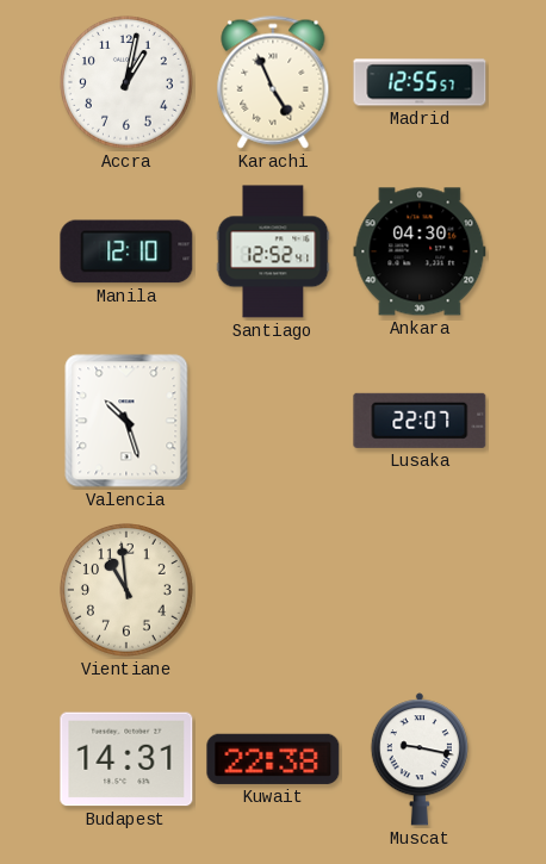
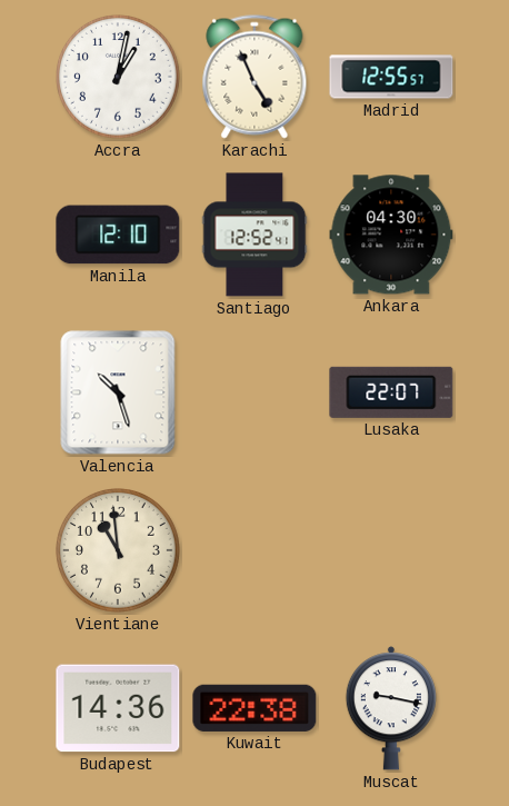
Budapest: 14:31 -> 14:36
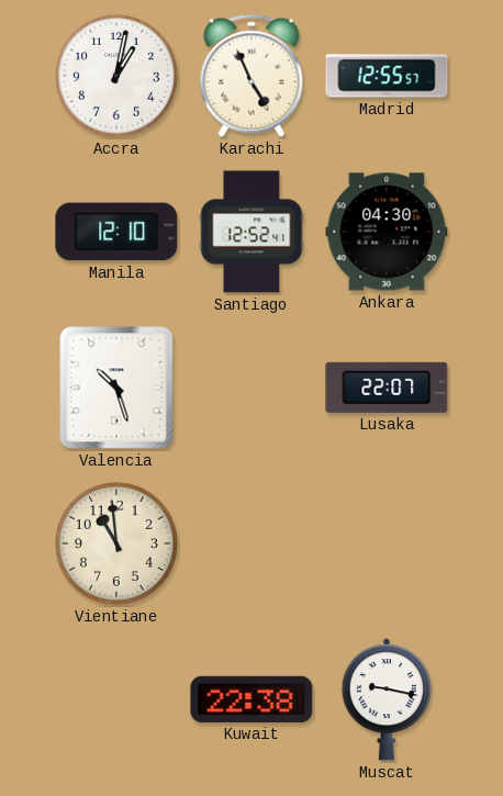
Budapest: 14:36 -> none
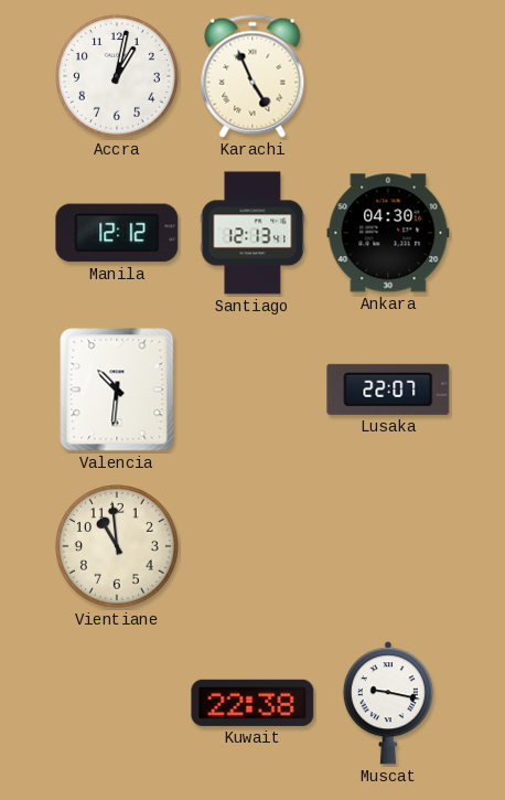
Madrid: 12:55 -> none
Manila: 12:10 -> 12:12
Santiago: 12:52 -> 12:13
Valencia: 10:27 -> 10:31
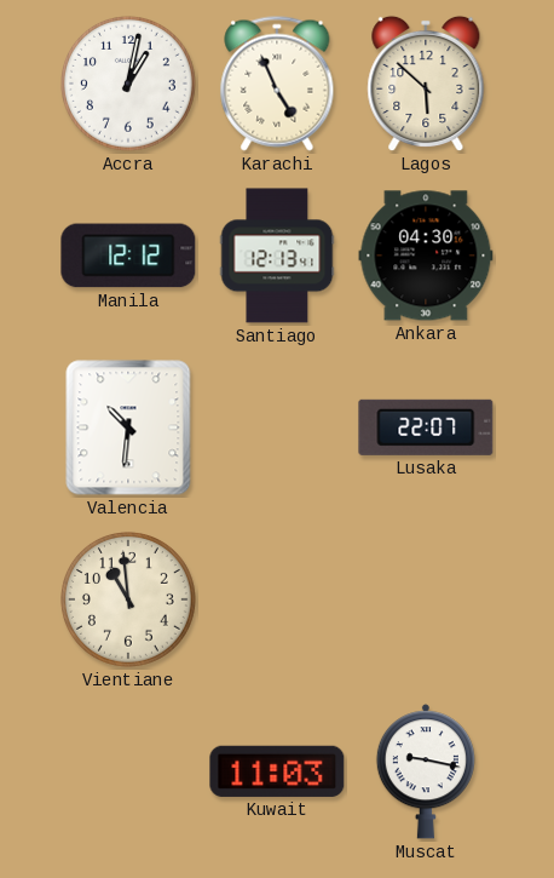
Lagos: none -> 5:52
Kuwait: 22:38 -> 11:03
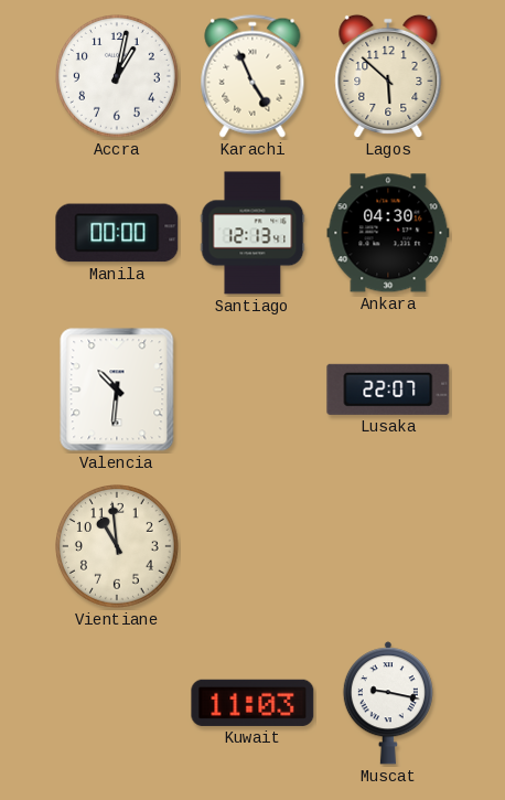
Manila: 12:12 -> 00:00
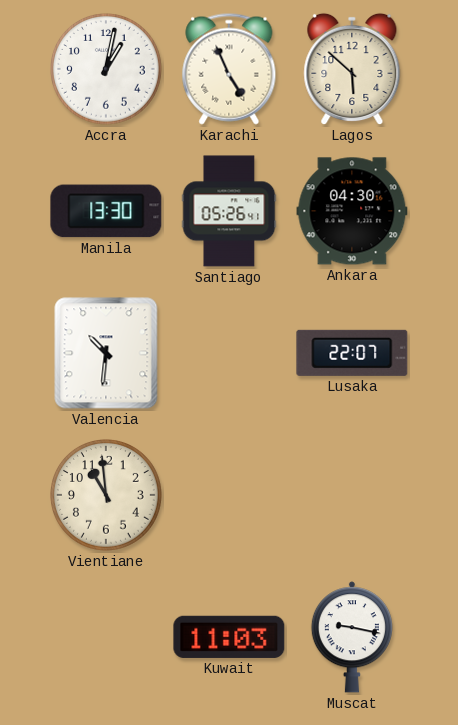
Manila: 00:00 -> 13:30
Santiago: 12:13 -> 05:26
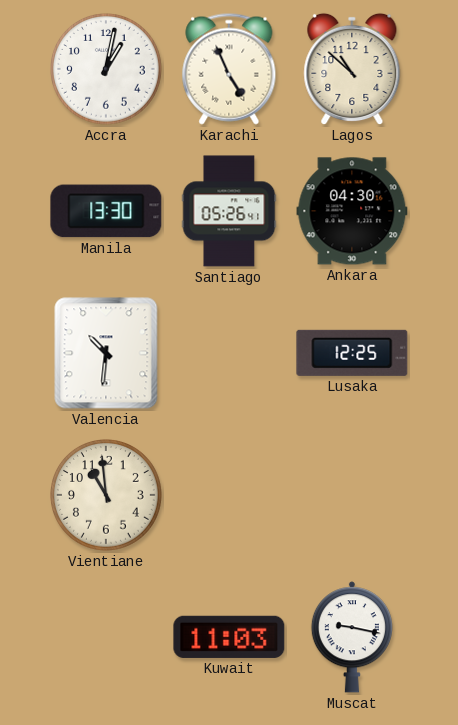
Lagos: 5:52 -> 10:52
Lusaka: 22:07 -> 12:25
